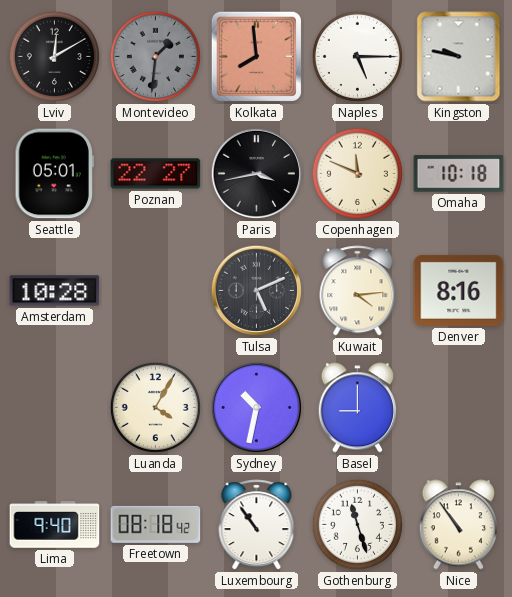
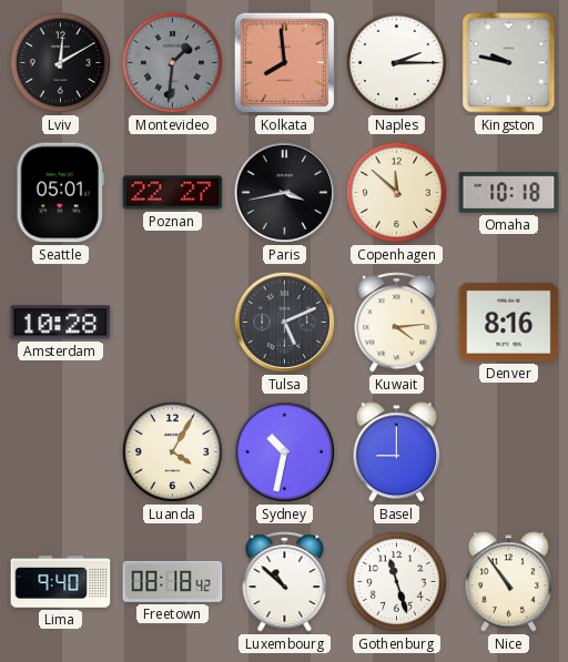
Naples: 5:15 -> 2:15
Copenhagen: 11:49 -> 11:52
Luxembourg: 10:54 -> 10:52
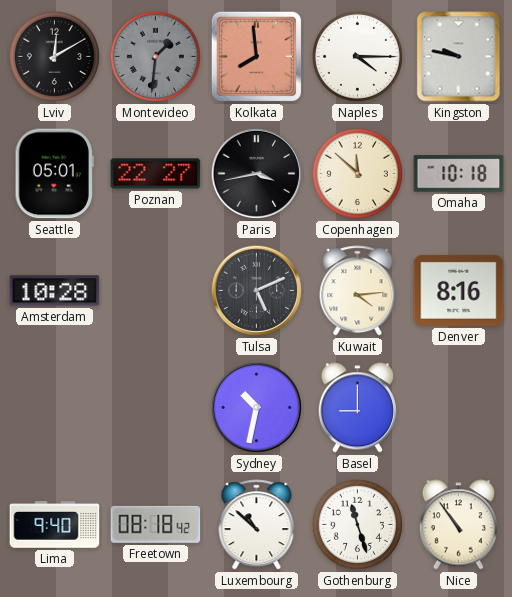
Naples: 2:15 -> 4:15
Luanda: 4:05 -> none
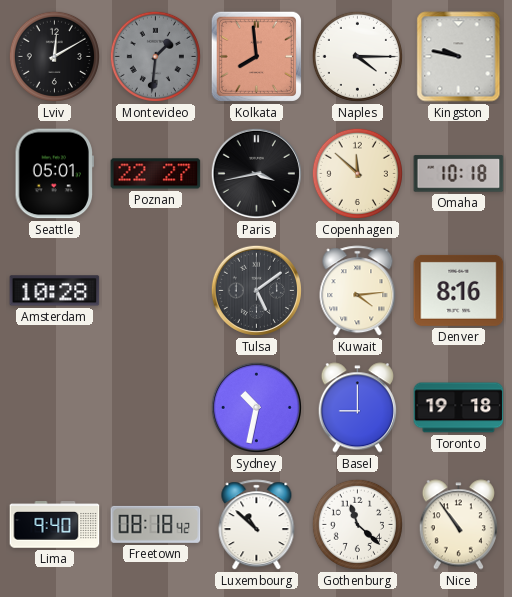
Tulsa: 5:11 -> 5:09
Toronto: none -> 19:18
Gothenburg: 11:27 -> 11:22
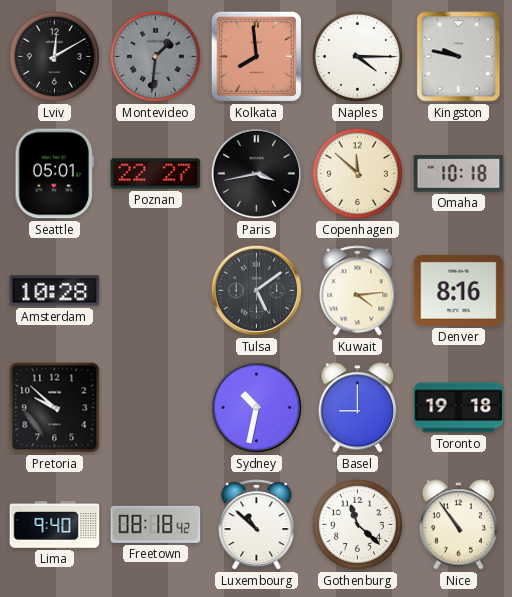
Pretoria: none -> 9:52
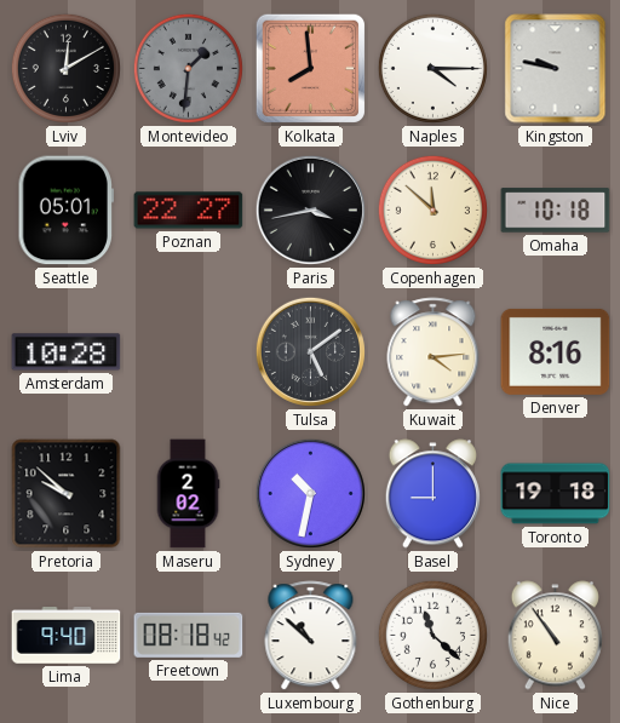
Maseru: none -> 2:02
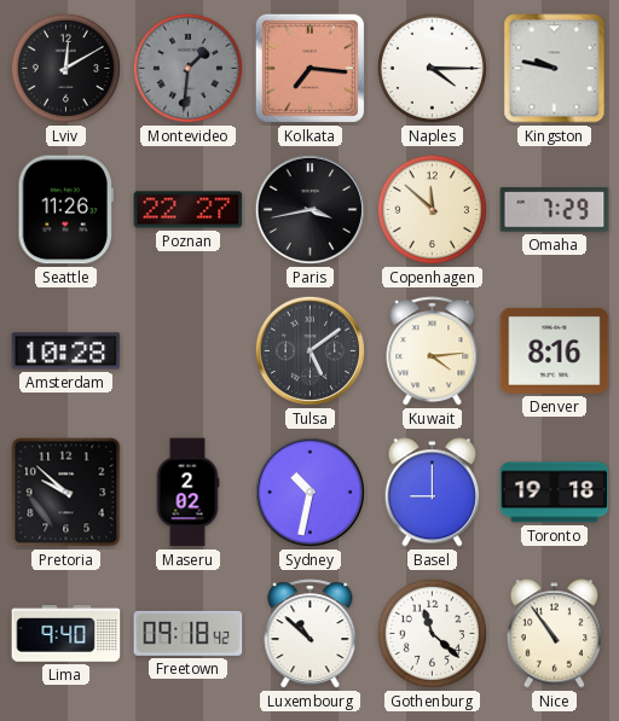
Kolkata: 7:59 -> 7:16
Seattle: 05:01 -> 11:26
Omaha: 10:18 -> 7:29
Freetown: 08:18 -> 09:18
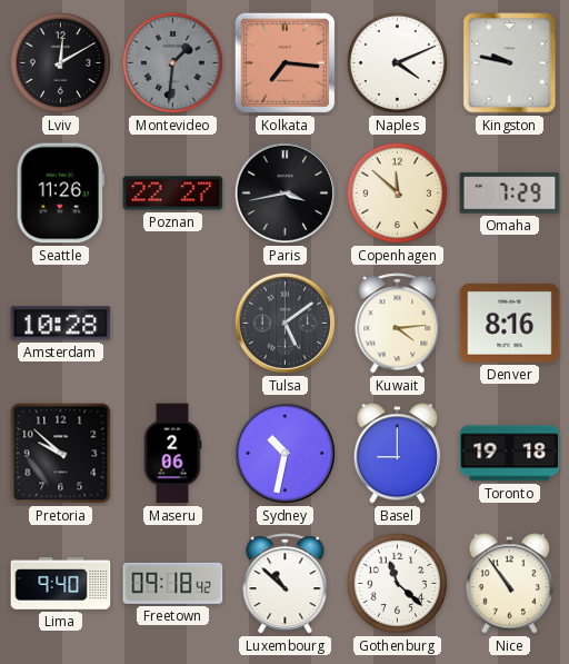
Naples: 4:15 -> 4:11
Maseru: 2:02 -> 2:06
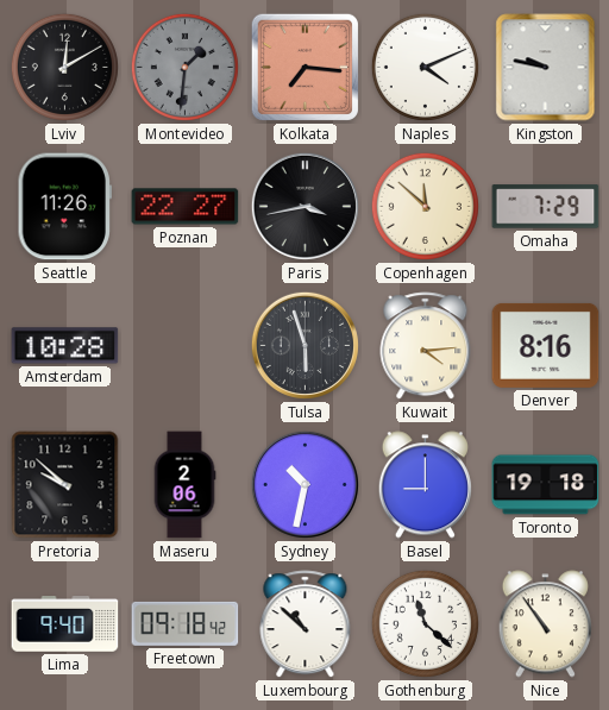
Tulsa: 5:09 -> 5:57
